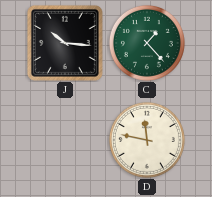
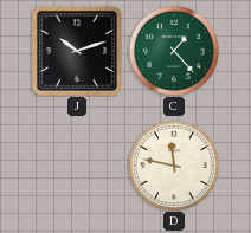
J: 10:16 -> 10:12
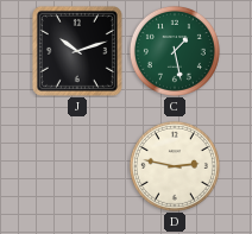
C: 1:23 -> 1:28
D: 11:47 -> 2:47
